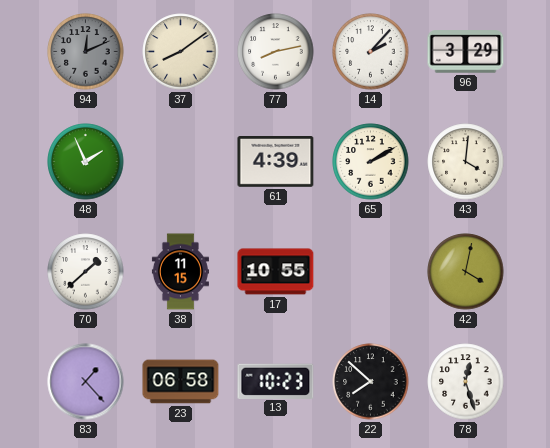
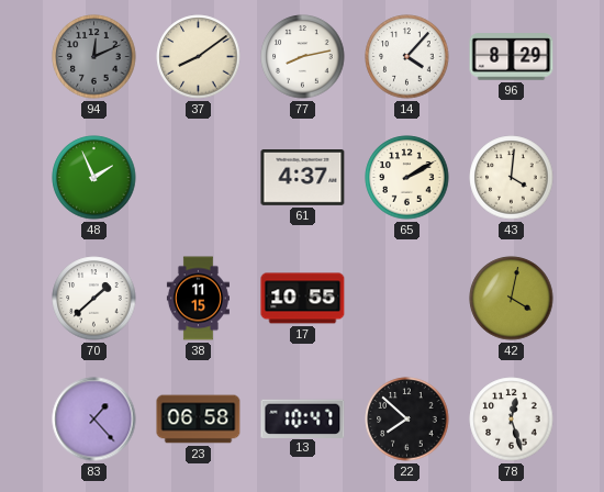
14: 2:07 -> 4:07
96: 3:29 -> 8:29
61: 4:39 -> 4:37
13: 10:23 -> 10:47
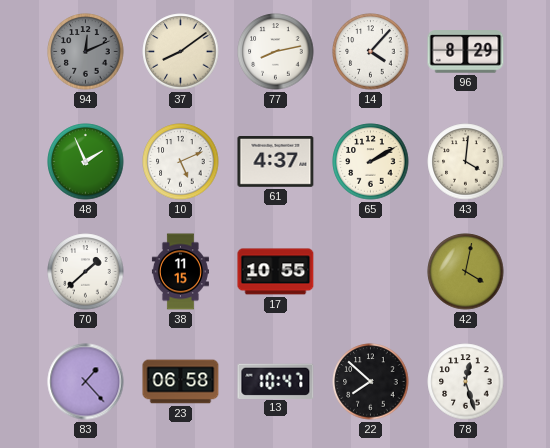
10: none -> 5:11
